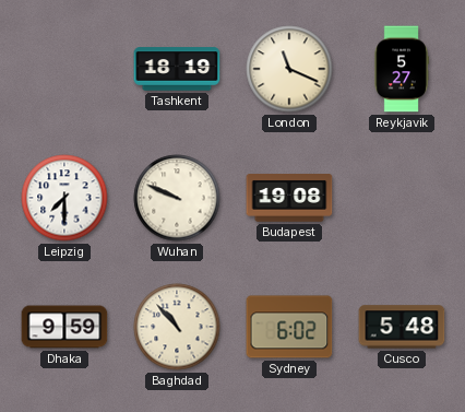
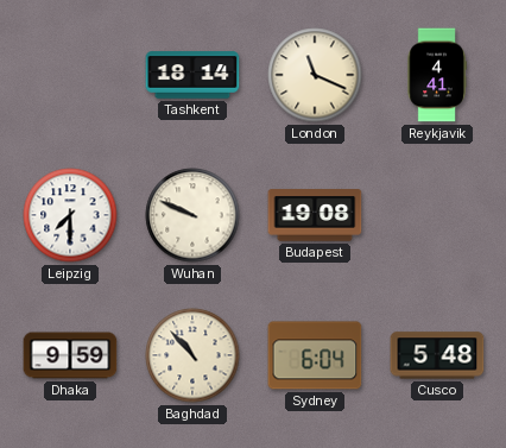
Tashkent: 18:19 -> 18:14
Reykjavik: 5:27 -> 4:41
Sydney: 6:02 -> 6:04
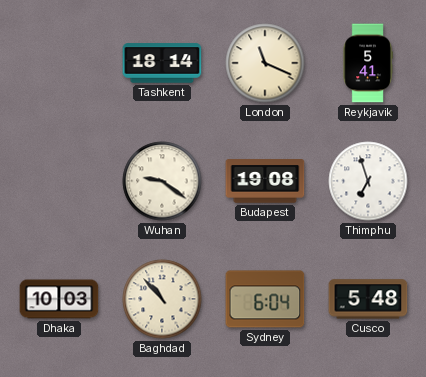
Reykjavik: 4:41 -> 5:41
Leipzig: 7:30 -> none
Wuhan: 9:49 -> 9:21
Thimphu: none -> 6:57
Dhaka: 9:59 -> 10:03
